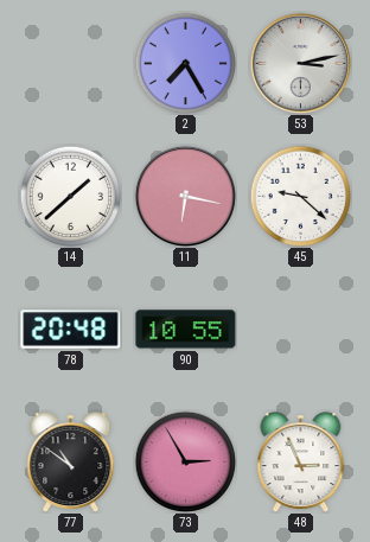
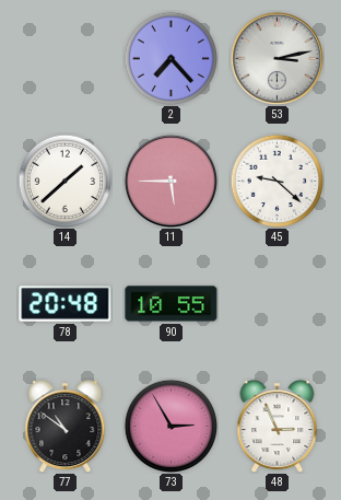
2: 7:25 -> 7:23
11: 6:17 -> 5:45
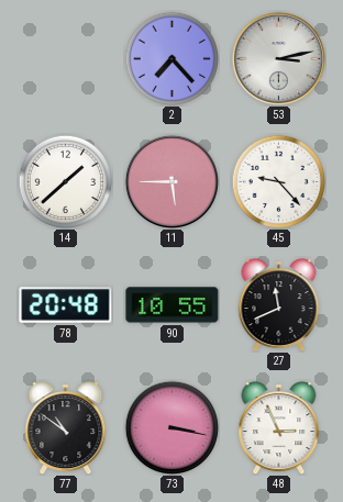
45: 9:22 -> 9:23
27: none -> 11:41
73: 2:55 -> 3:17
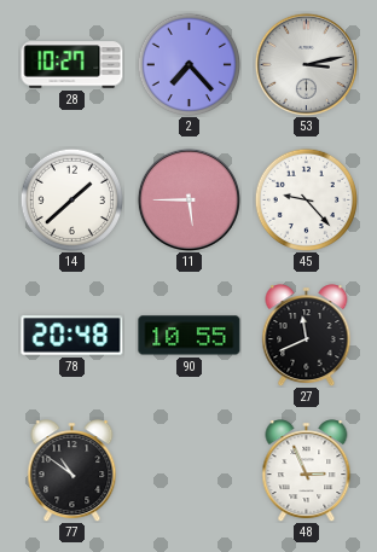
28: none -> 10:27
73: 3:17 -> none
